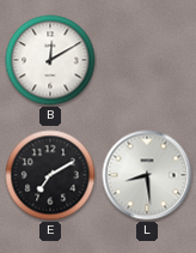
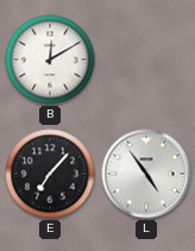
E: 7:10 -> 7:07
L: 8:29 -> 4:54
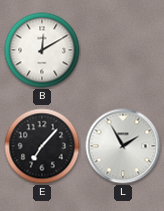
L: 4:54 -> 1:55
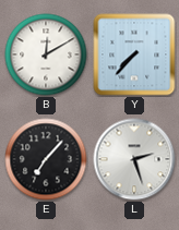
Y: none -> 7:37
L: 1:55 -> 2:27
